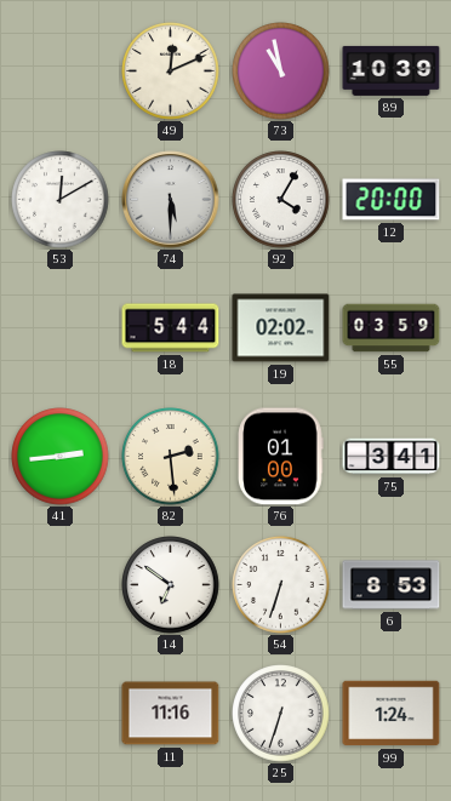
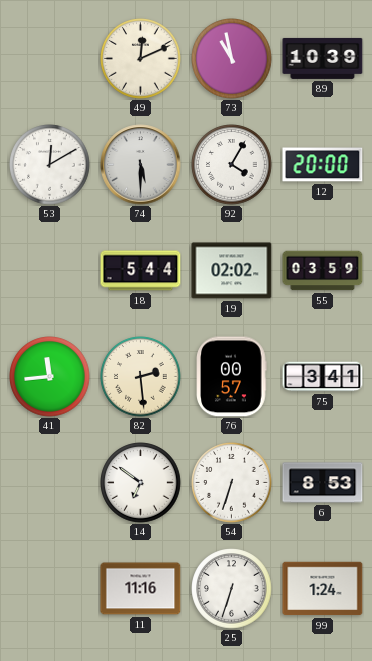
41: 2:44 -> 11:44
76: 01:00 -> 00:57
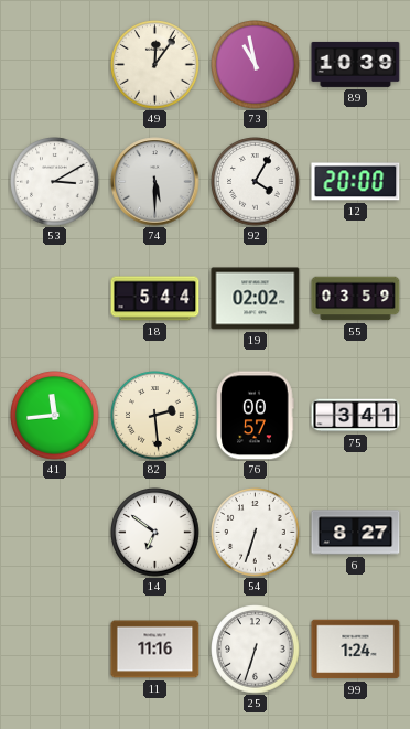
49: 12:11 -> 12:06
53: 12:10 -> 3:10
6: 8:53 -> 8:27
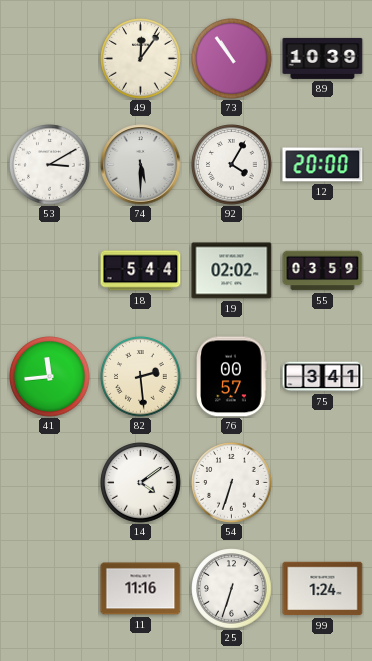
73: 10:58 -> 10:54
14: 6:51 -> 4:09
6: 8:27 -> none
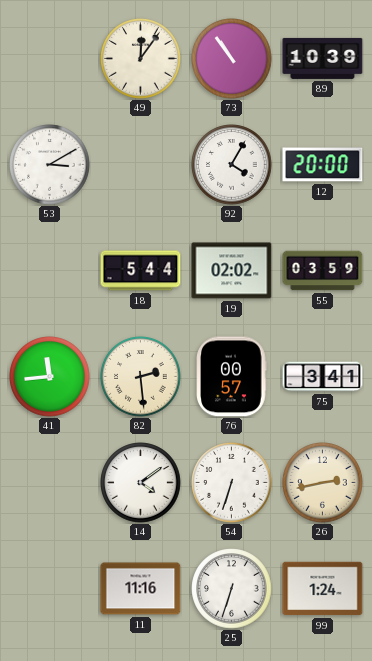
74: 5:30 -> none
26: none -> 2:43
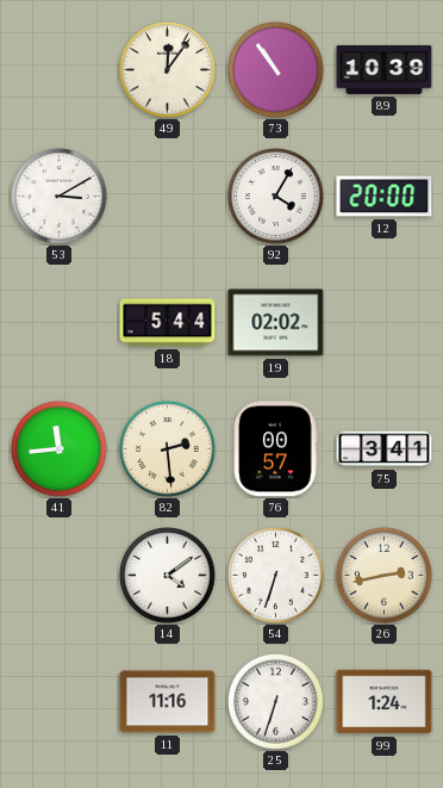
55: 03:59 -> none
